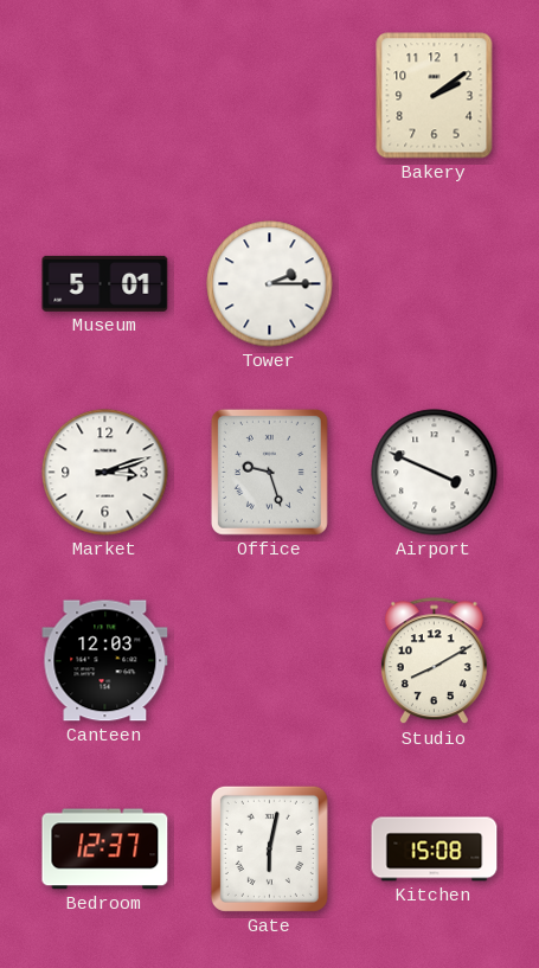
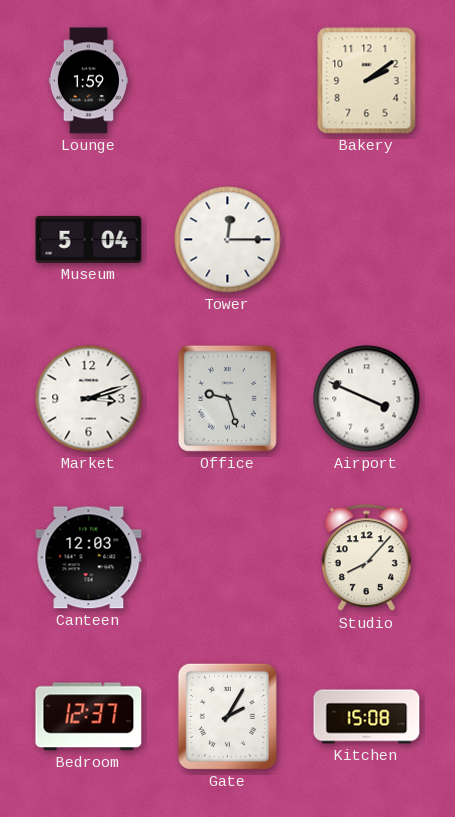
Lounge: none -> 1:59
Museum: 5:01 -> 5:04
Tower: 2:15 -> 12:15
Studio: 8:10 -> 8:07
Gate: 6:02 -> 2:05
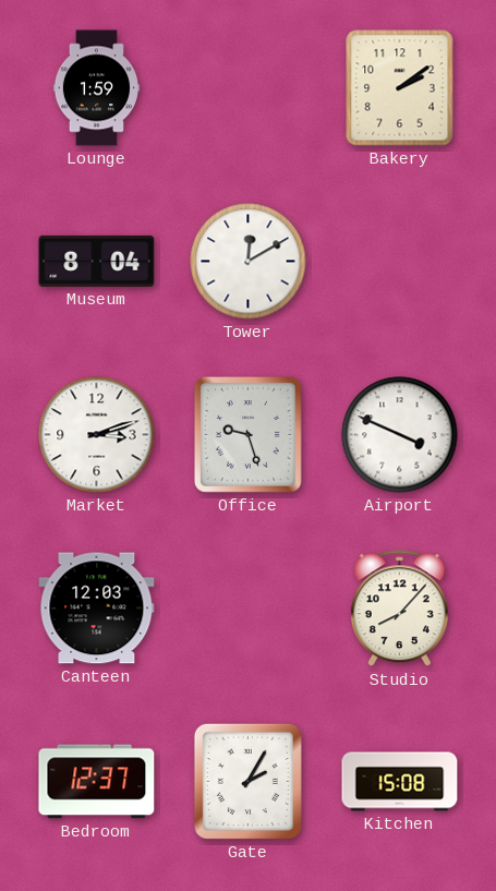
Museum: 5:04 -> 8:04
Tower: 12:15 -> 12:10
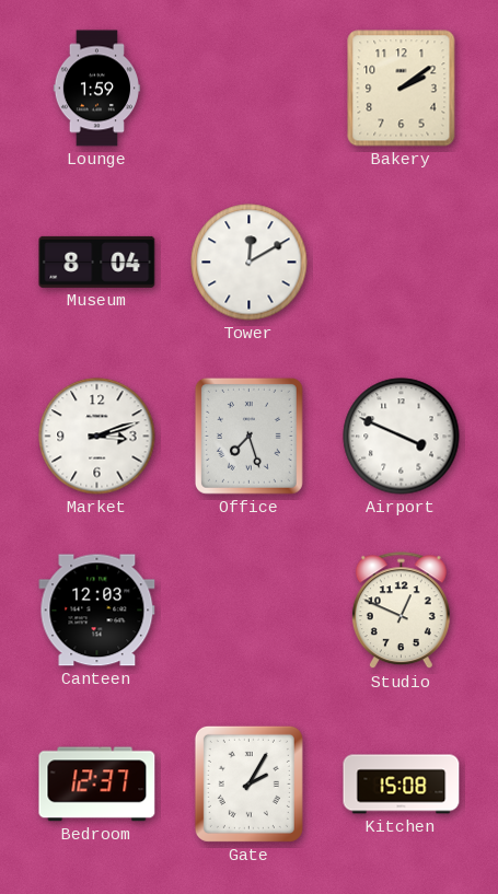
Office: 9:27 -> 7:27
Studio: 8:07 -> 12:49
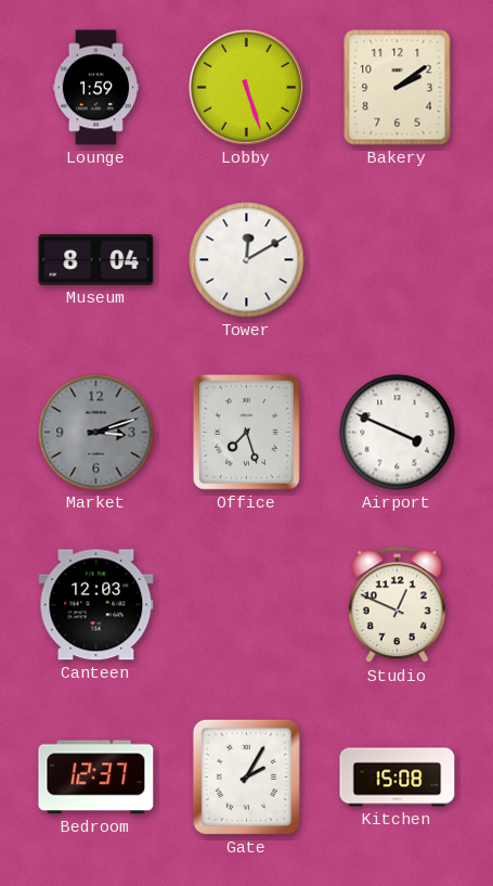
Lobby: none -> 5:27
Market dial: white -> grey
